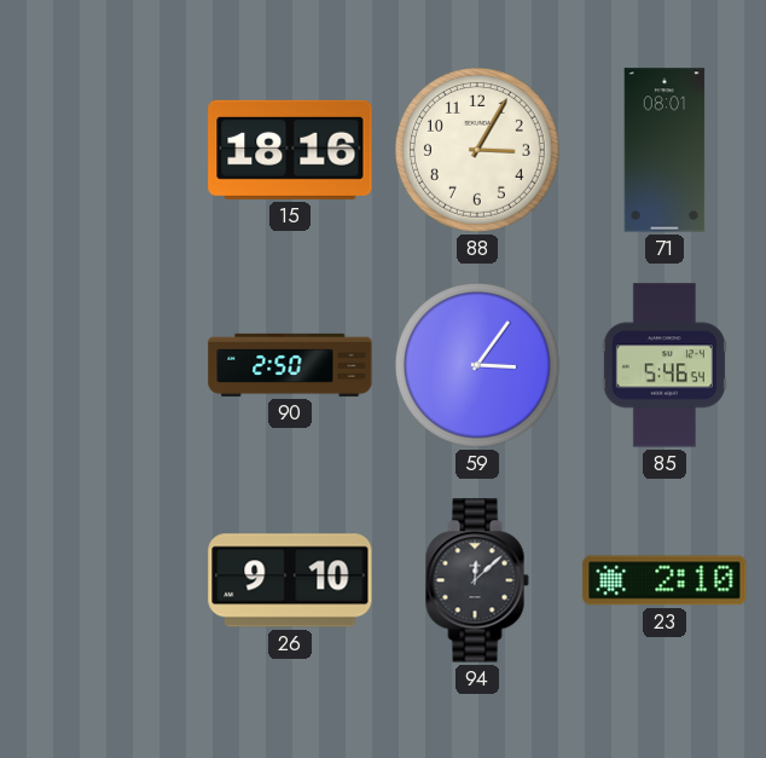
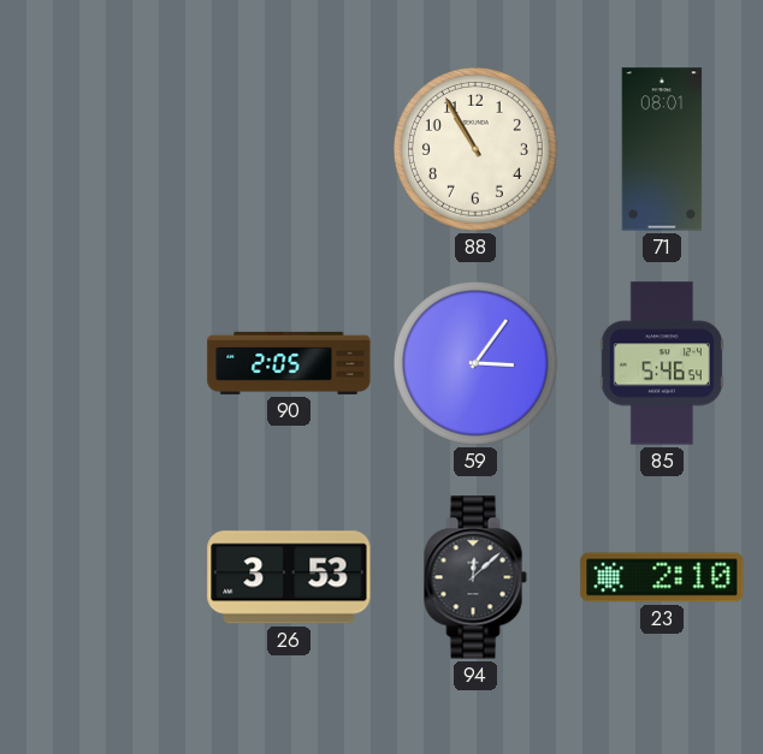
15: 18:16 -> none
88: 3:05 -> 10:55
90: 2:50 -> 2:05
26: 9:10 -> 3:53
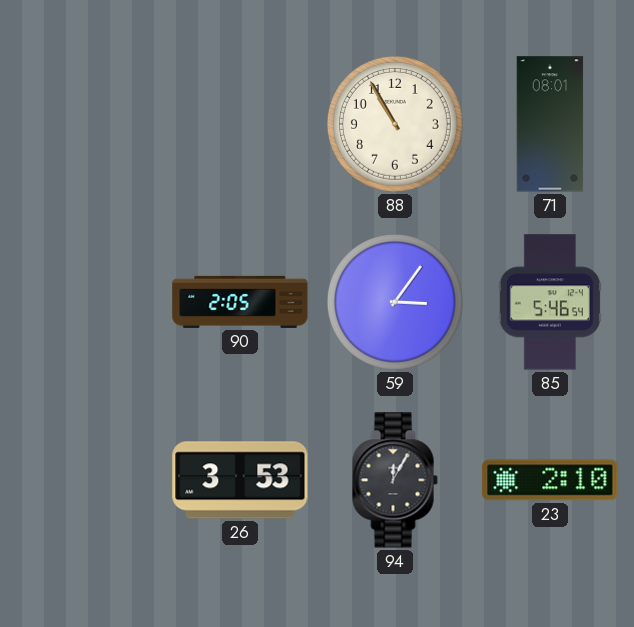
94: 12:08 -> 12:05
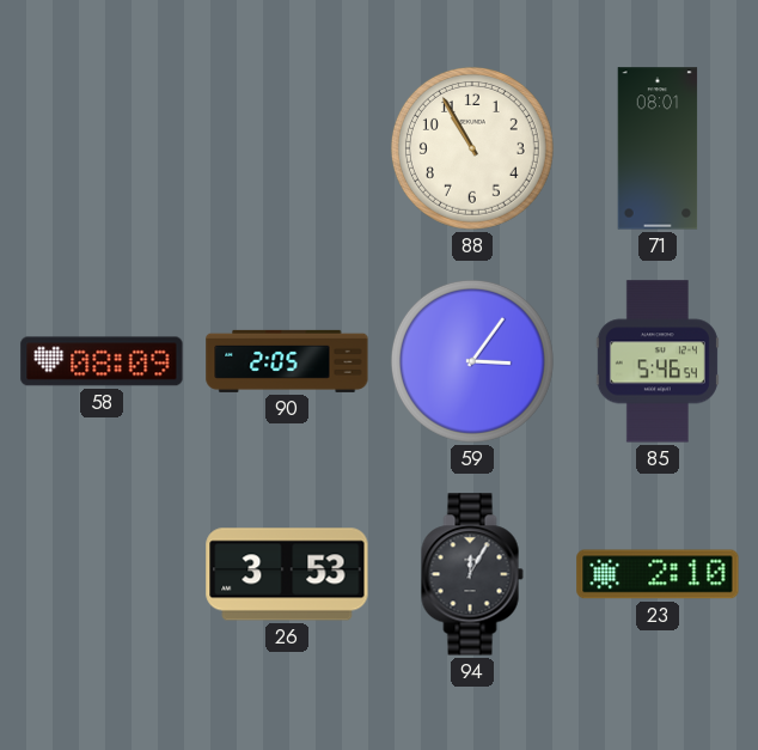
58: none -> 08:09
